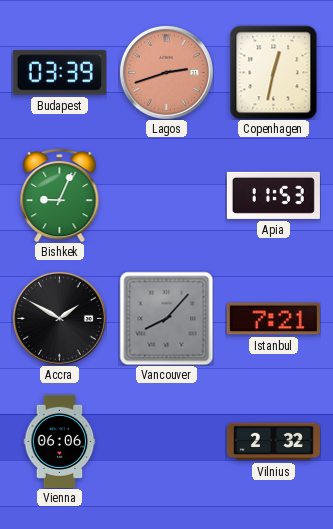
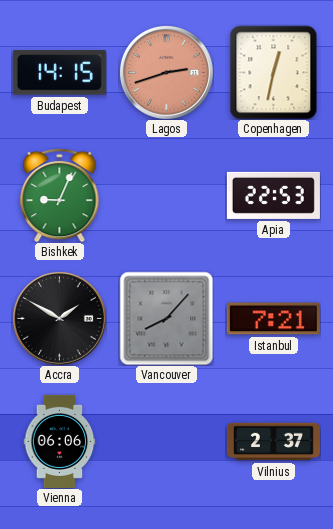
Budapest: 03:39 -> 14:15
Apia: 11:53 -> 22:53
Vilnius: 2:32 -> 2:37
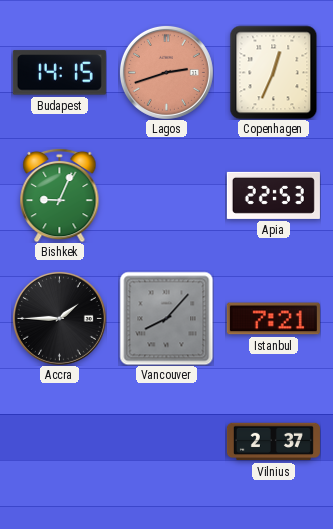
Copenhagen: 12:32 -> 12:34
Accra: 1:50 -> 1:45
Vienna: 06:06 -> none
